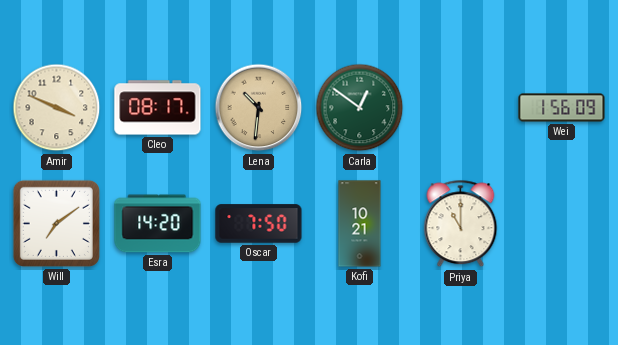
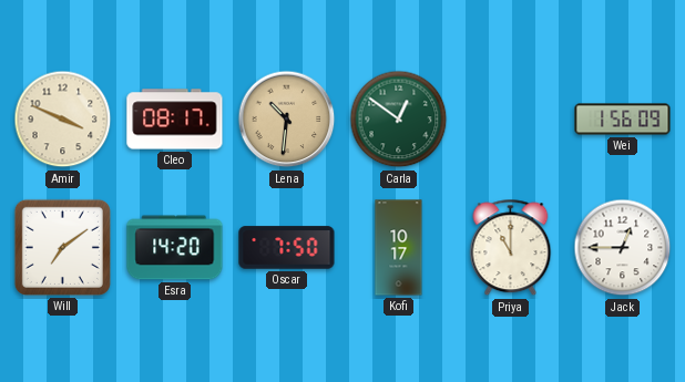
Kofi: 10:21 -> 10:17
Jack: none -> 12:45
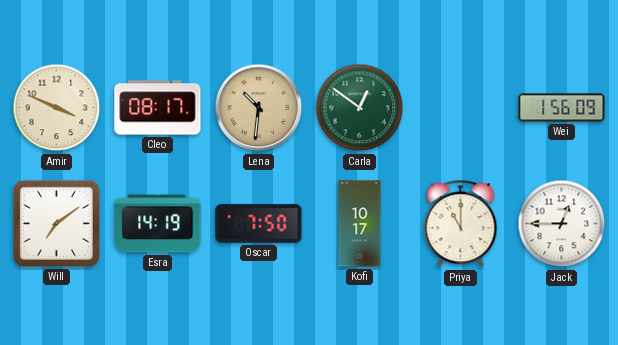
Esra: 14:20 -> 14:19
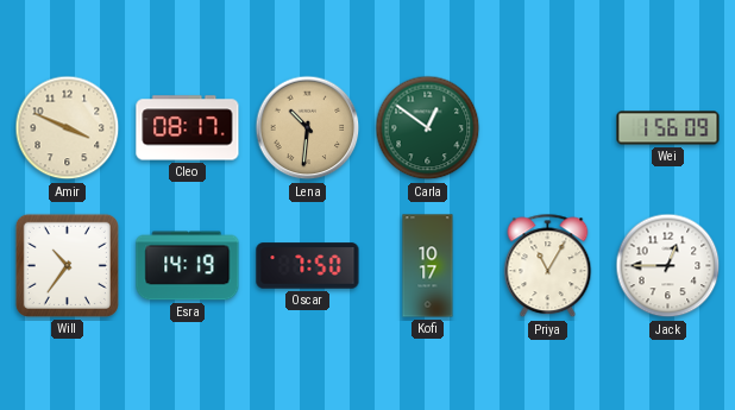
Will: 7:09 -> 10:36
Priya: 11:00 -> 11:05
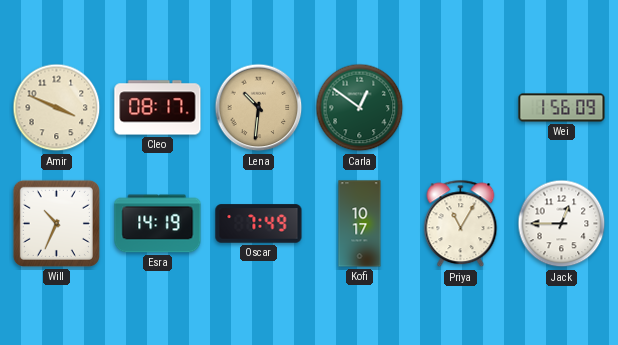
Will: 10:36 -> 10:34
Oscar: 7:50 -> 7:49
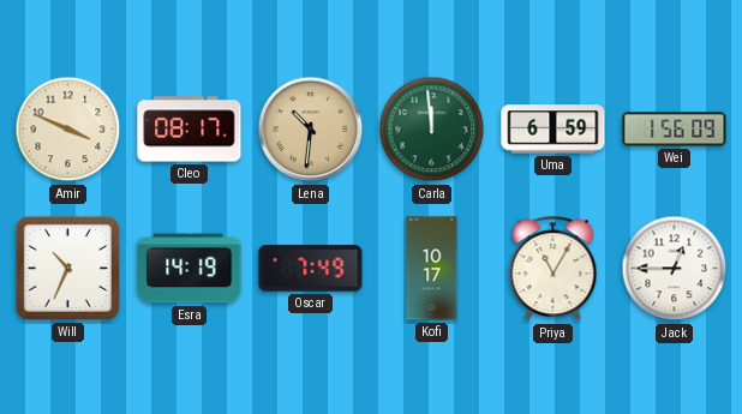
Carla: 12:51 -> 11:59
Uma: none -> 6:59
